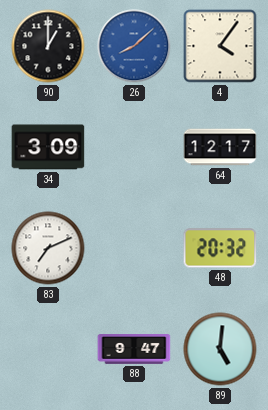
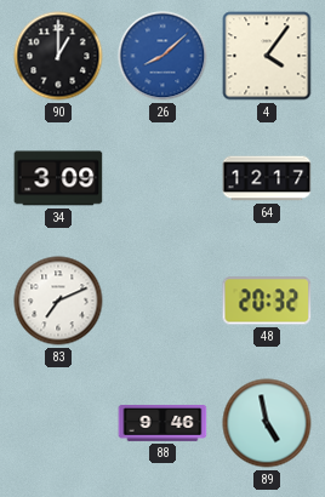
88: 9:47 -> 9:46
89: 5:01 -> 4:58
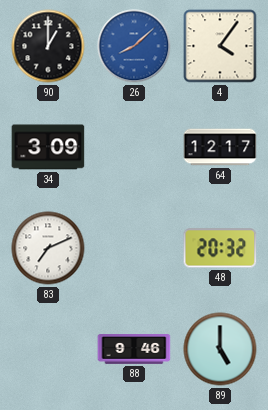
89: 4:58 -> 5:00
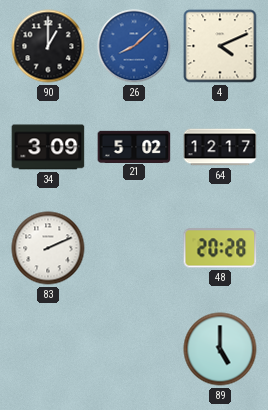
4: 4:06 -> 4:11
21: none -> 5:02
83: 7:11 -> 2:11
48: 20:32 -> 20:28
88: 9:46 -> none
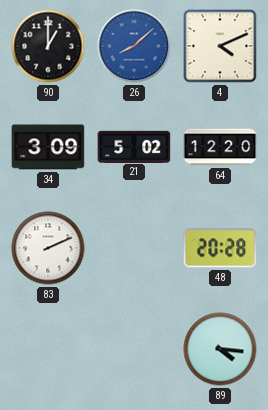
64: 12:17 -> 12:20
89: 5:00 -> 4:16
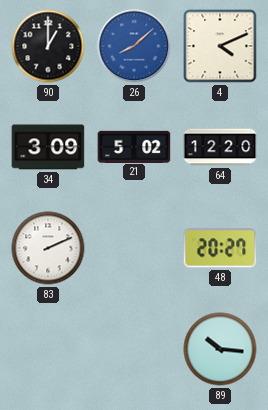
48: 20:28 -> 20:27
89: 4:16 -> 10:16
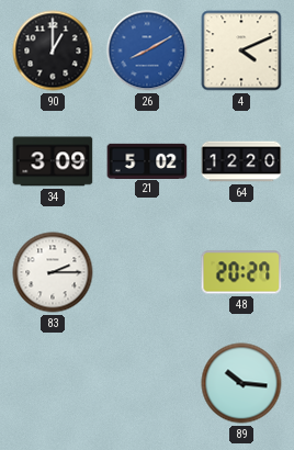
26: 8:08 -> 8:10
83: 2:11 -> 2:15
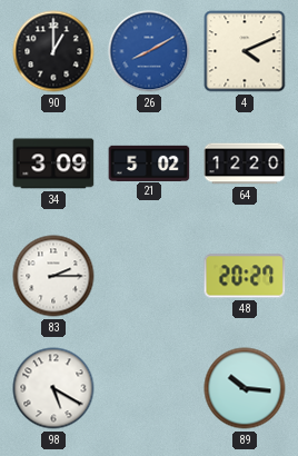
98: none -> 5:20
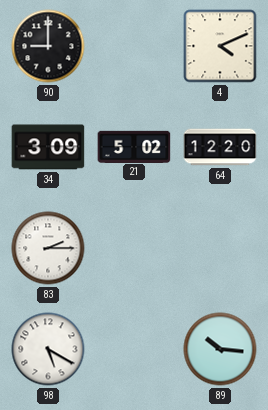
90: 1:00 -> 9:00
26: 8:10 -> none
48: 20:27 -> none
